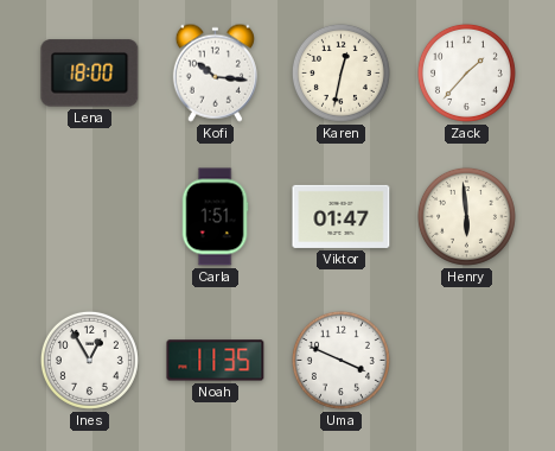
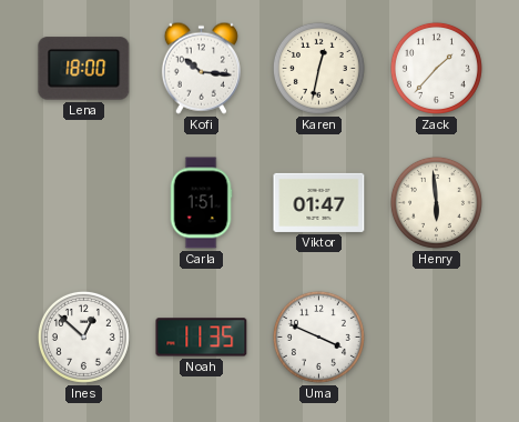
Ines: 12:55 -> 12:52
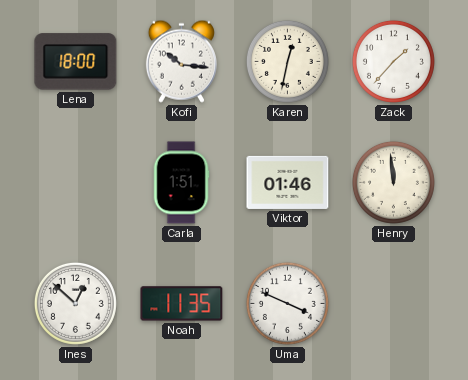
Viktor: 01:47 -> 01:46
Henry: 5:59 -> 11:59
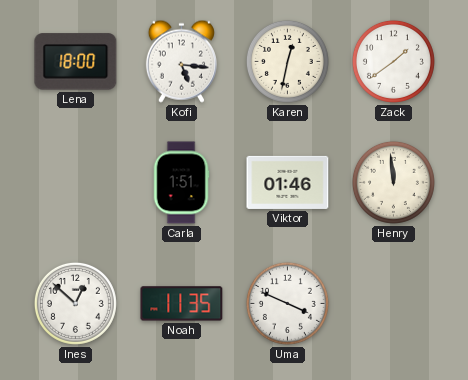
Kofi: 10:16 -> 5:16
Zack: 1:37 -> 1:39
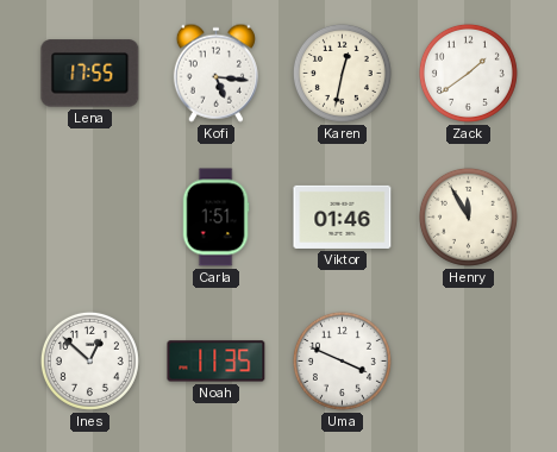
Lena: 18:00 -> 17:55
Henry: 11:59 -> 11:55
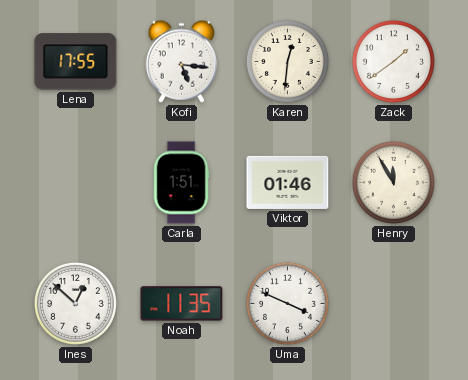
Karen: 12:32 -> 12:31
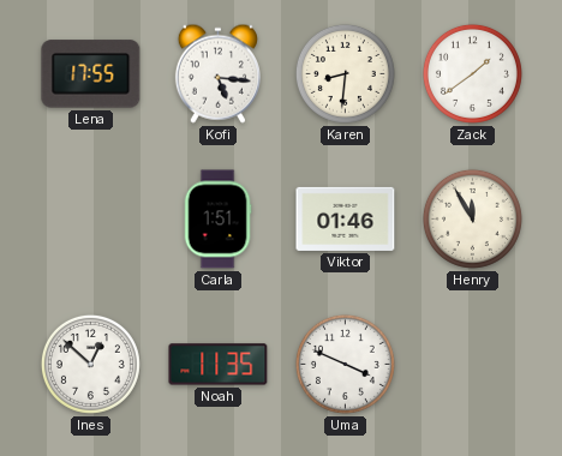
Karen: 12:31 -> 8:31
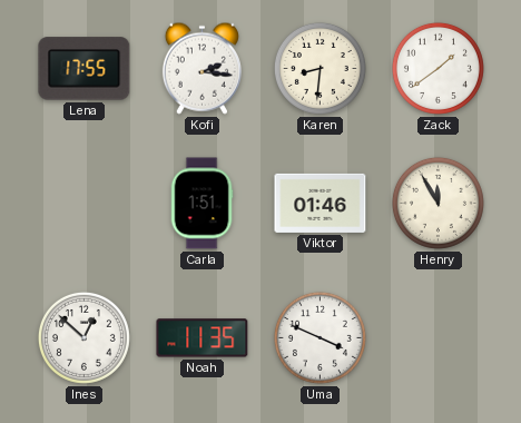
Kofi: 5:16 -> 2:16
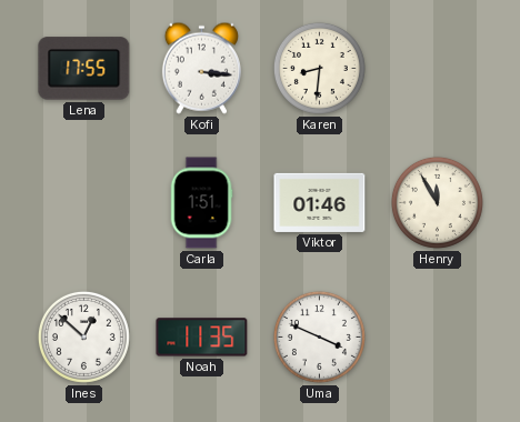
Kofi: 2:16 -> 3:16
Zack: 1:39 -> none
